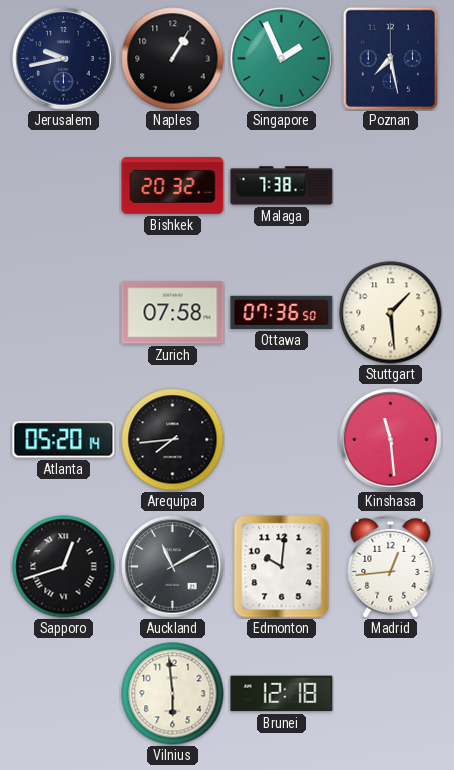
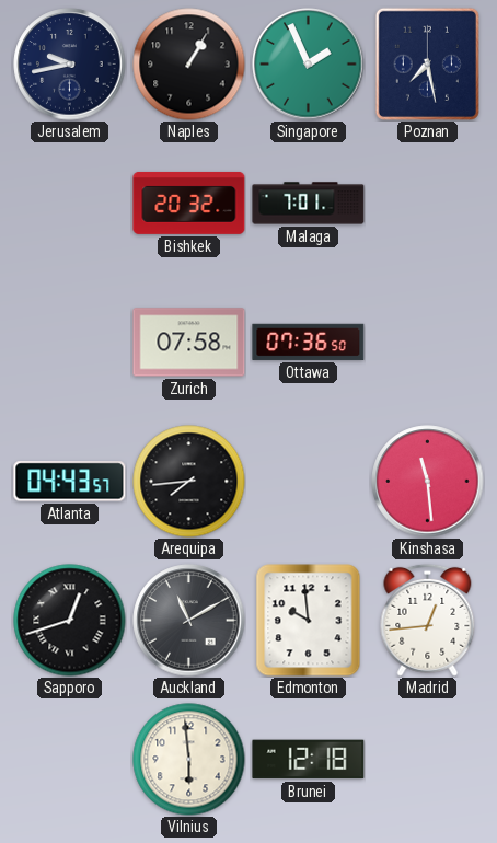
Malaga: 7:38 -> 7:01
Stuttgart: 1:29 -> none
Atlanta: 05:20 -> 04:43
Edmonton: 10:01 -> 9:59
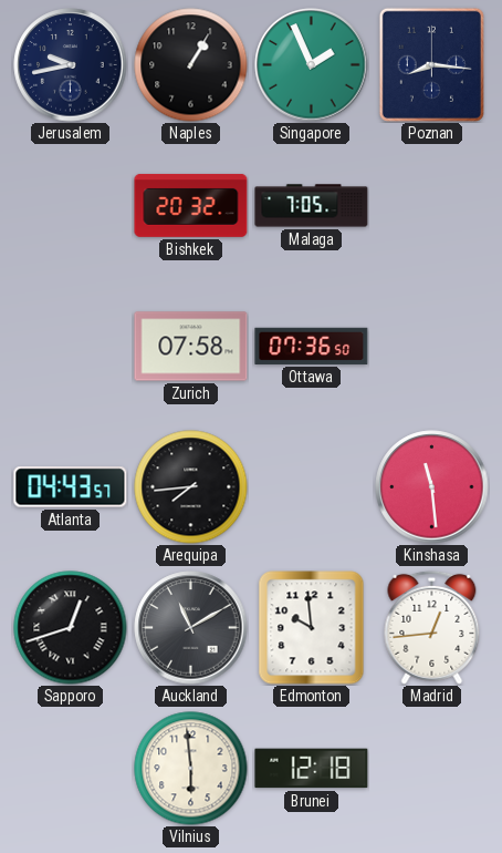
Poznan: 7:28 -> 8:16
Malaga: 7:01 -> 7:05
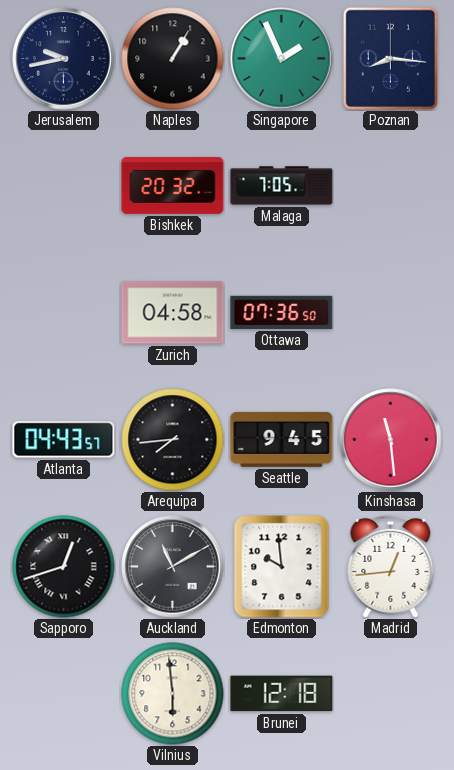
Zurich: 07:58 -> 04:58
Seattle: none -> 9:45
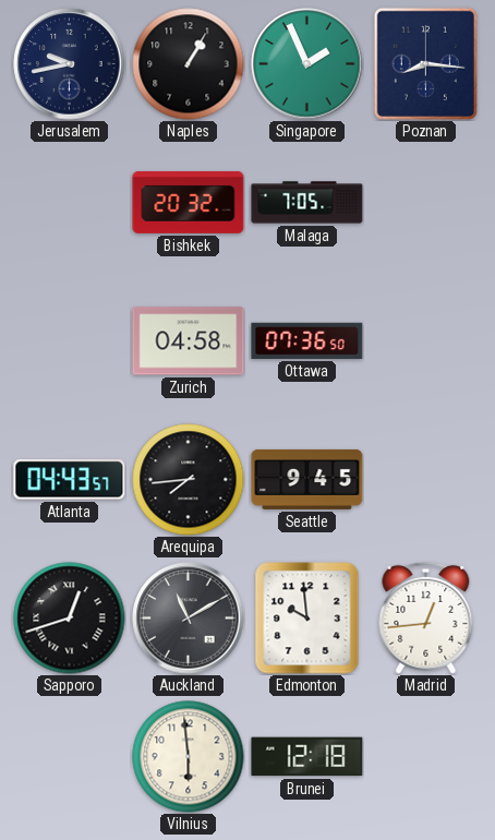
Kinshasa: 11:29 -> none
